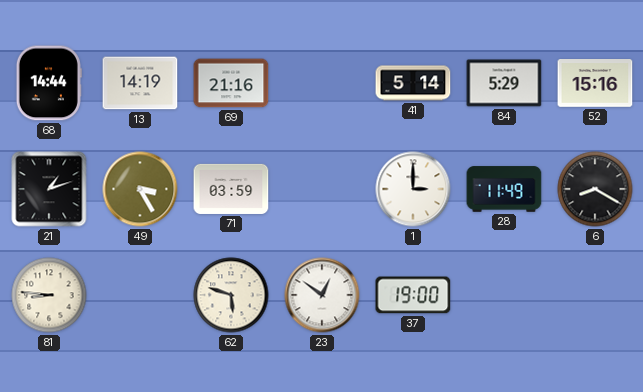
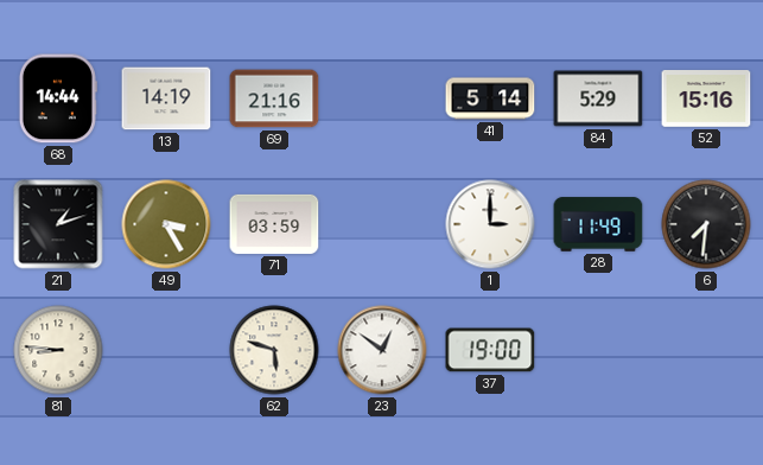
6: 8:20 -> 7:31
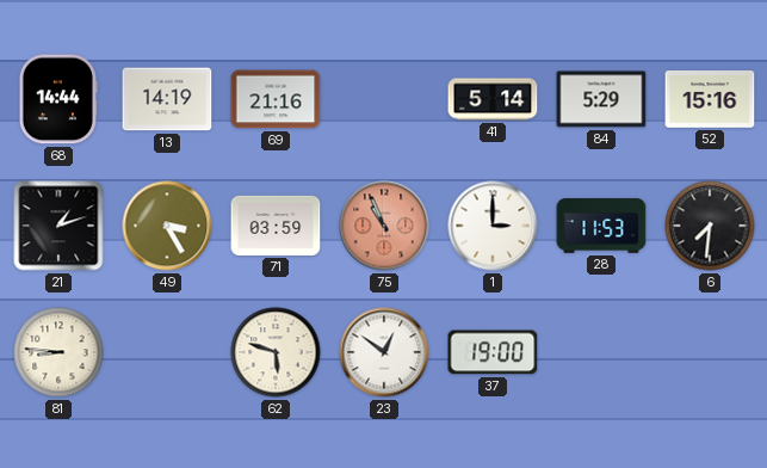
75: none -> 10:56
28: 11:49 -> 11:53
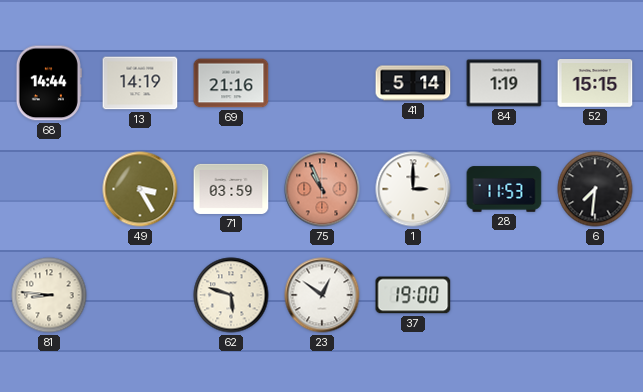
84: 5:29 -> 1:19
52: 15:16 -> 15:15
21: 1:12 -> none
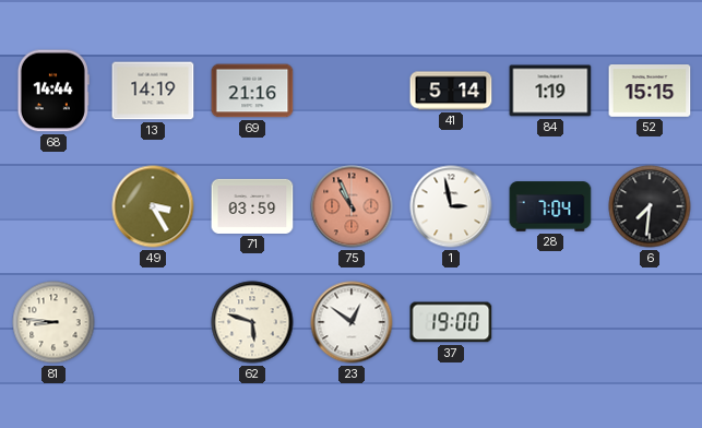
1: 3:00 -> 2:58
28: 11:53 -> 7:04
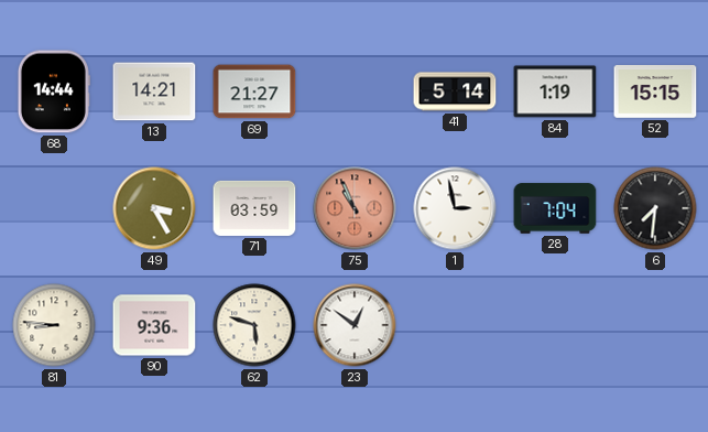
13: 14:19 -> 14:21
69: 21:16 -> 21:27
90: none -> 9:36
37: 19:00 -> none
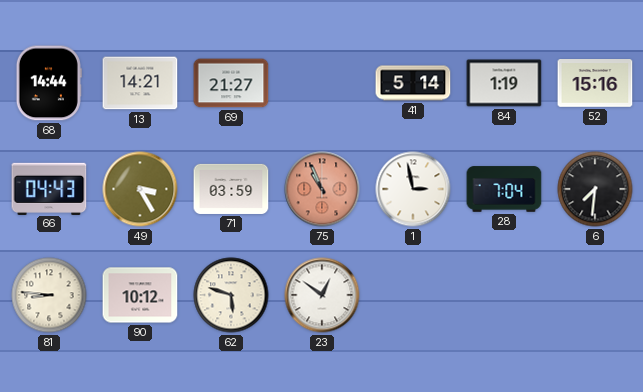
52: 15:15 -> 15:16
66: none -> 04:43
90: 9:36 -> 10:12
